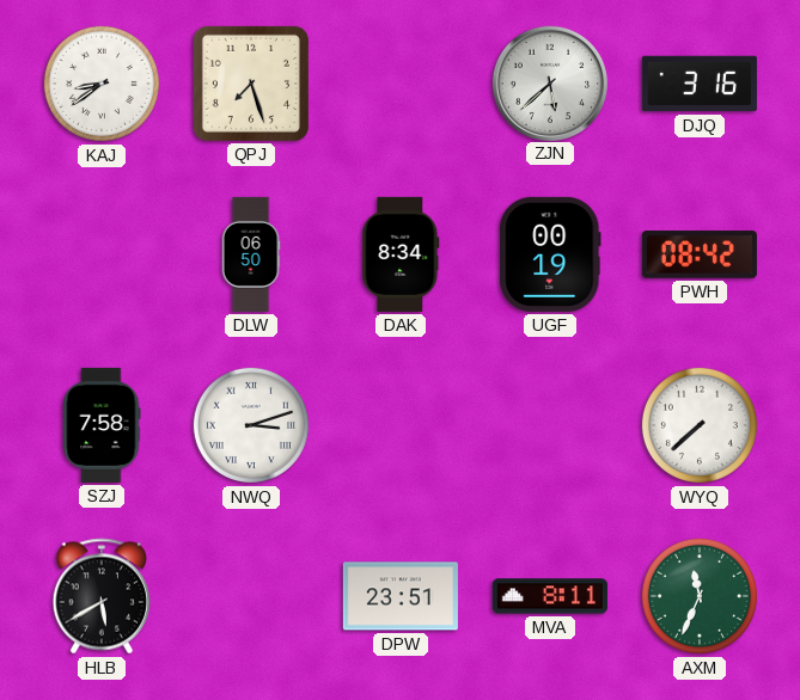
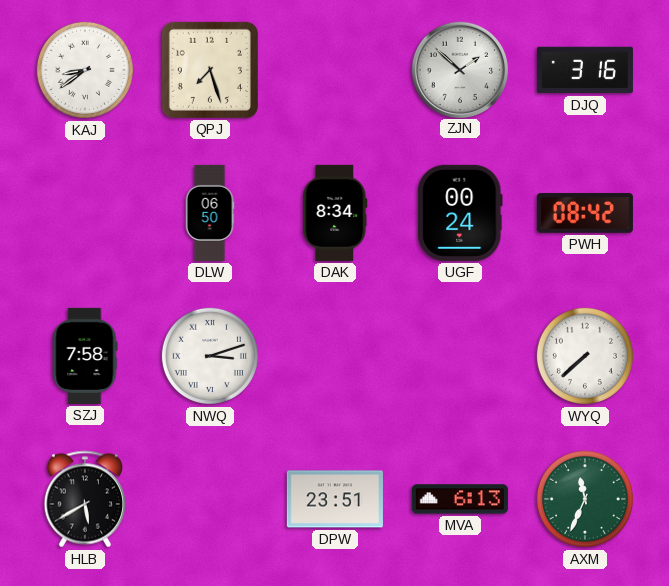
ZJN: 5:38 -> 1:52
UGF: 00:19 -> 00:24
MVA: 8:11 -> 6:13
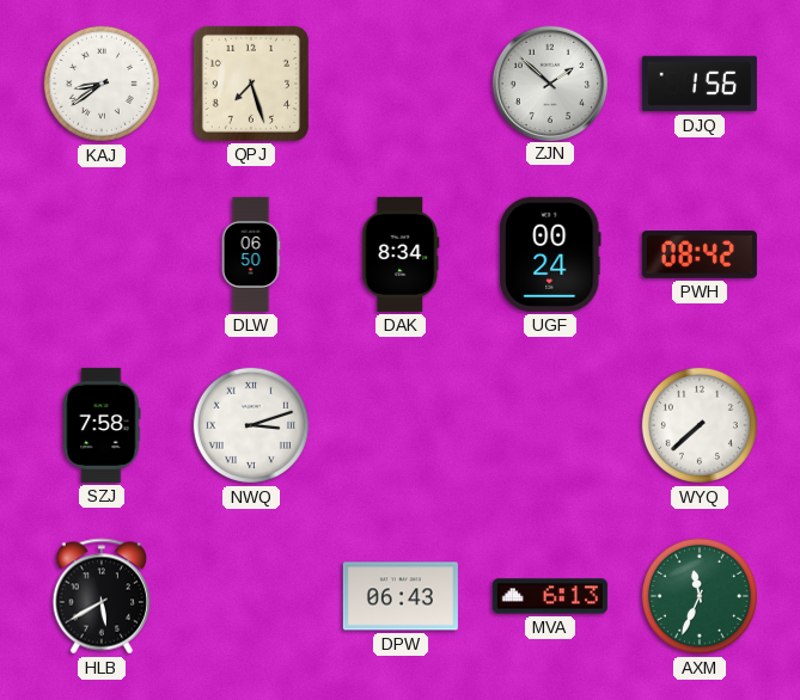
DJQ: 3:16 -> 1:56
DPW: 23:51 -> 06:43
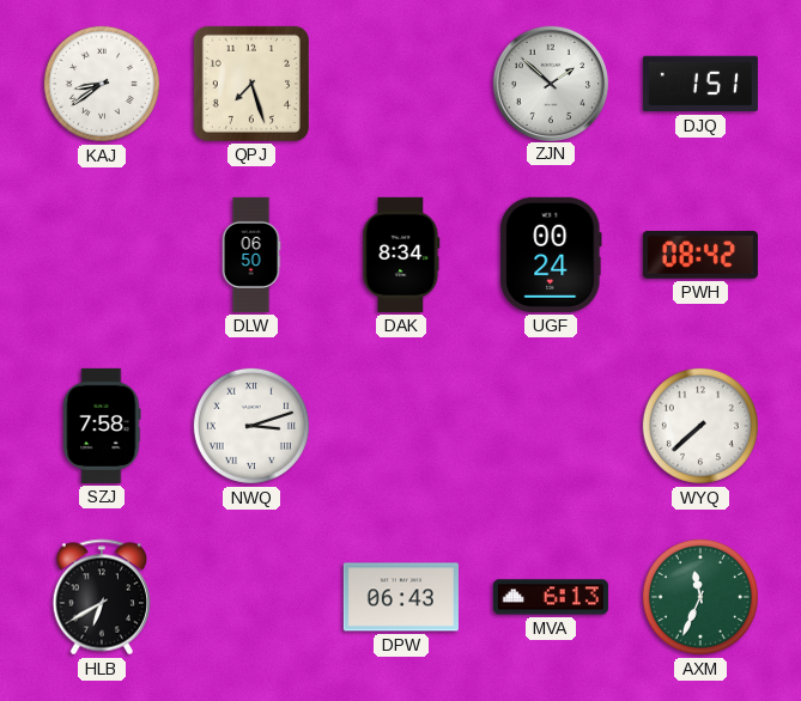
DJQ: 1:56 -> 1:51
HLB: 5:40 -> 6:40
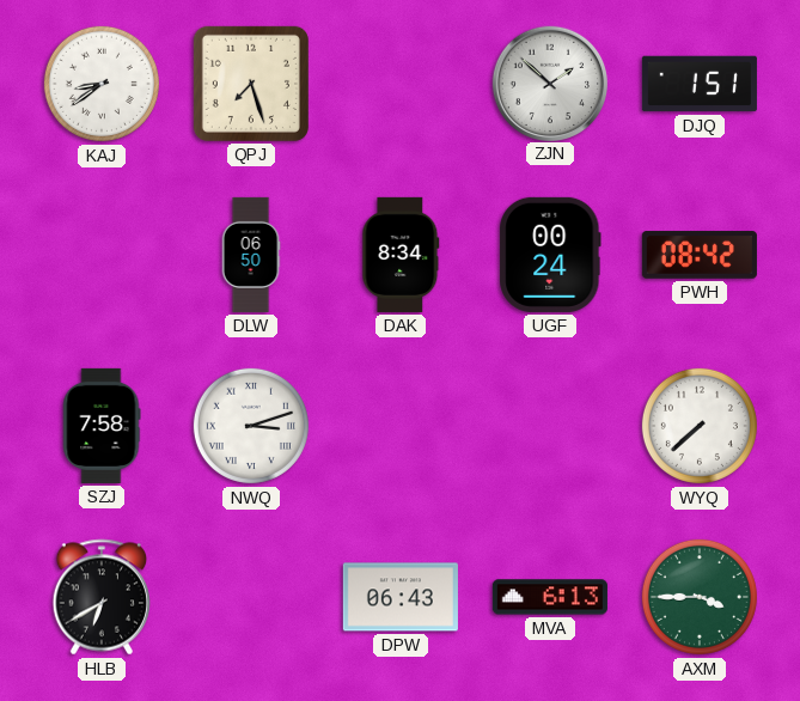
AXM: 11:34 -> 3:45
